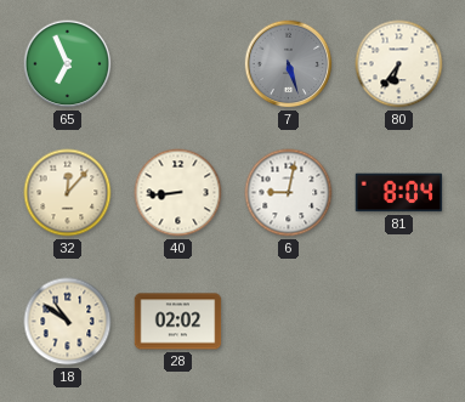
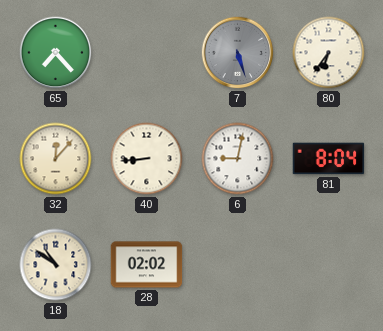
65: 6:56 -> 7:23
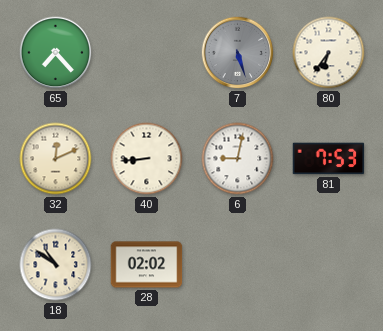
32: 12:07 -> 12:11
81: 8:04 -> 7:53
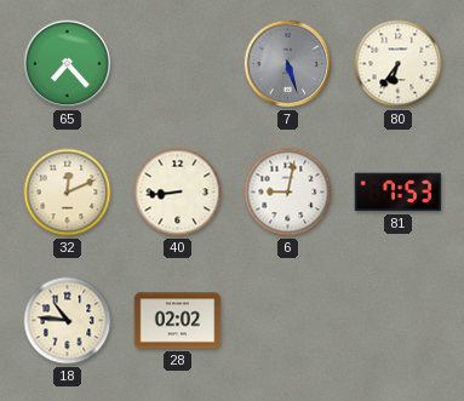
18: 10:51 -> 10:46
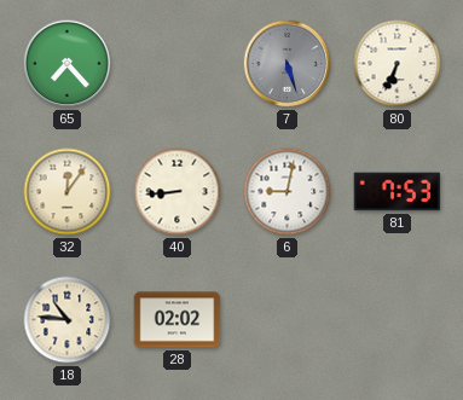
80: 6:36 -> 6:34
32: 12:11 -> 12:06
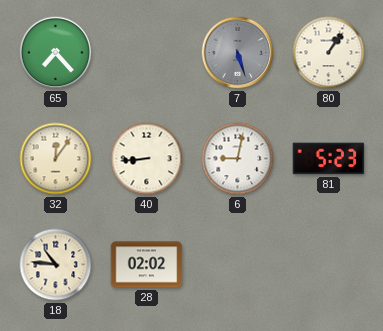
80: 6:34 -> 1:06
81: 7:53 -> 5:23
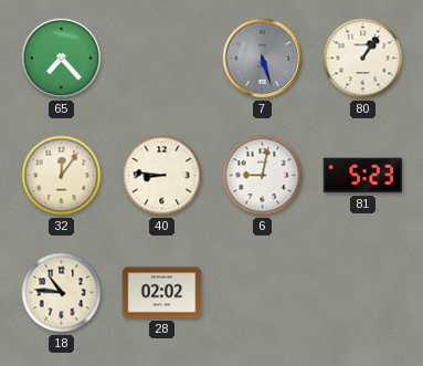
40: 8:44 -> 8:46
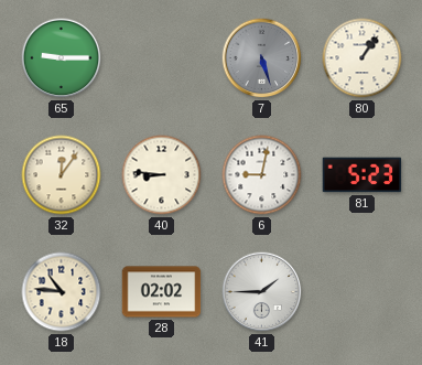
65: 7:23 -> 9:15
41: none -> 1:45
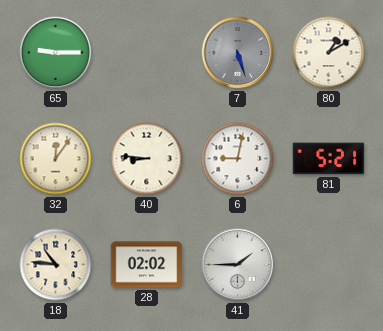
80: 1:06 -> 1:10
81: 5:23 -> 5:21
